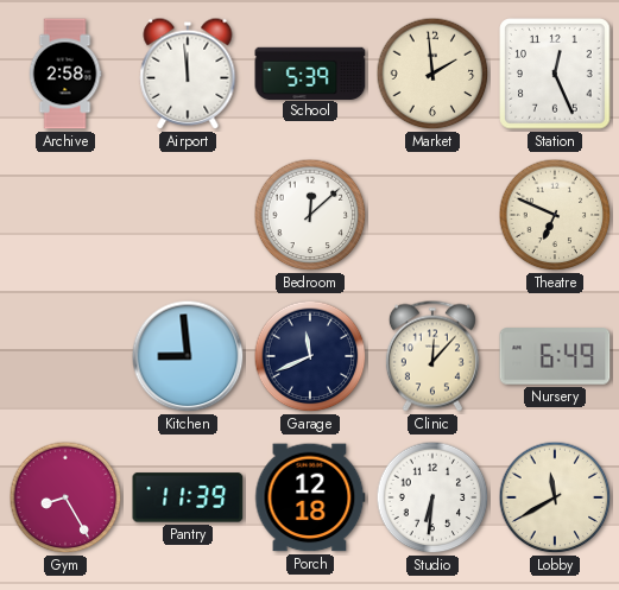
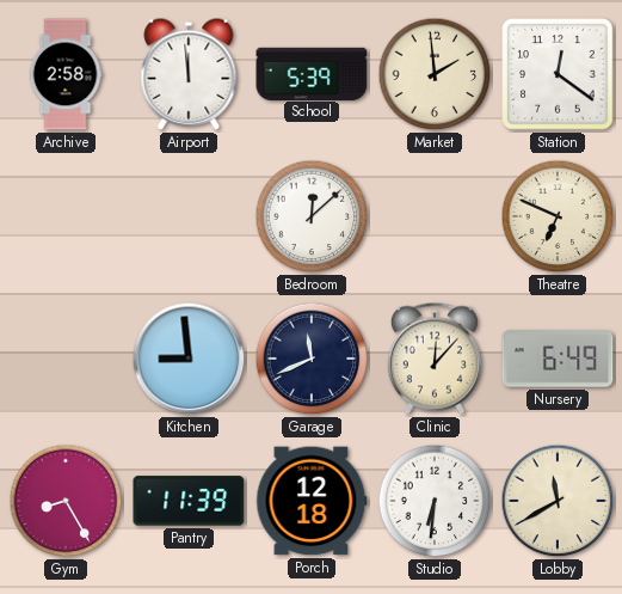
Station: 12:26 -> 12:21
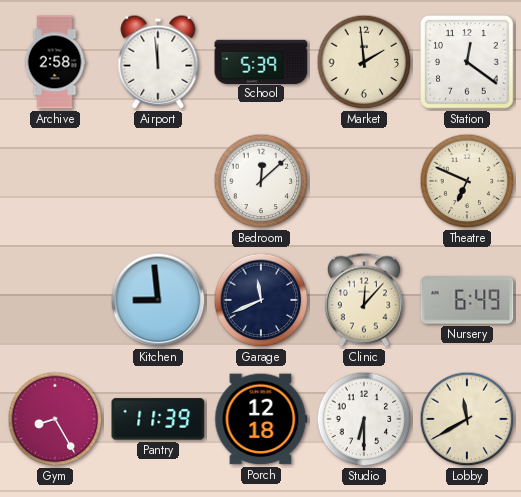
Studio: 6:31 -> 6:30
